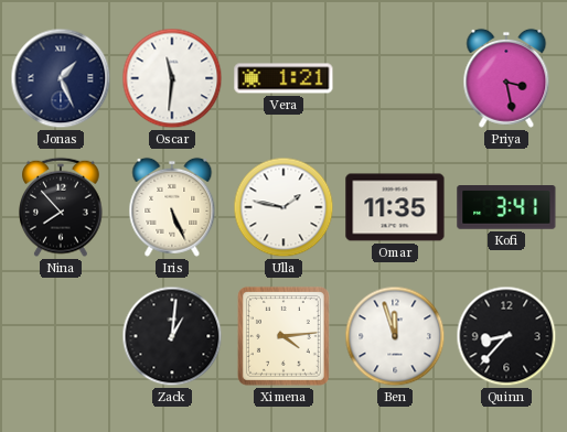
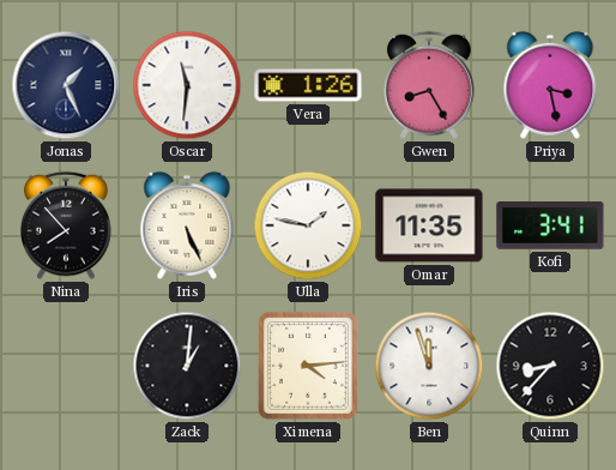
Vera: 1:21 -> 1:26
Gwen: none -> 8:25
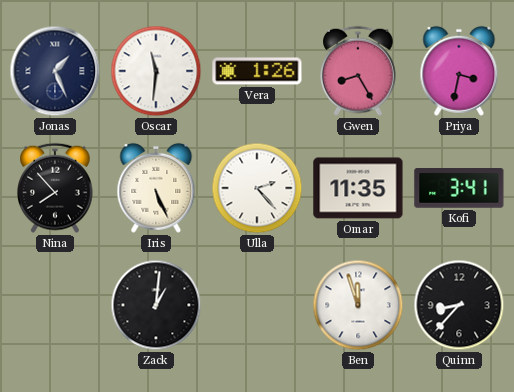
Priya: 3:28 -> 3:32
Ulla: 1:47 -> 2:23
Ximena: 4:14 -> none
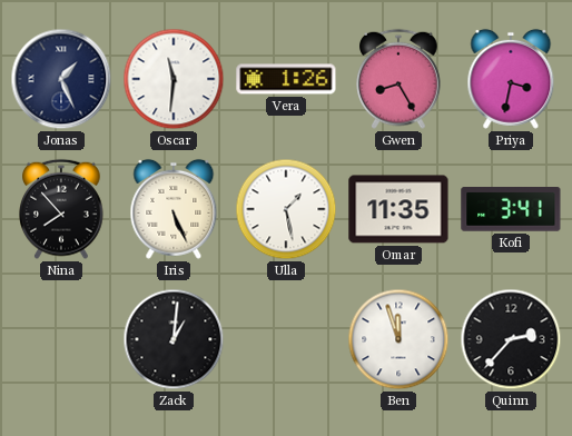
Ulla: 2:23 -> 1:28
Quinn: 8:37 -> 2:37
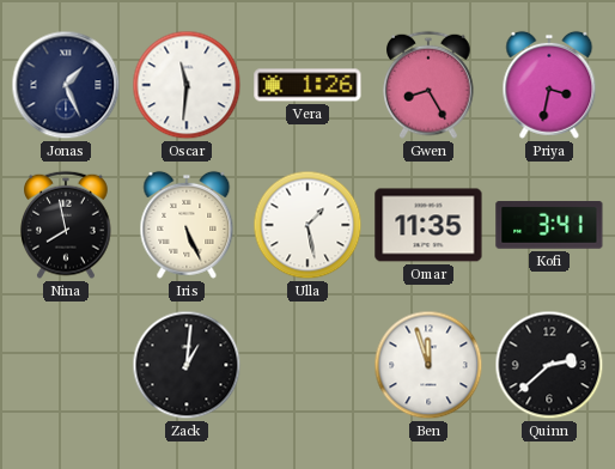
Nina: 7:53 -> 7:58
Quinn: 2:37 -> 2:38
